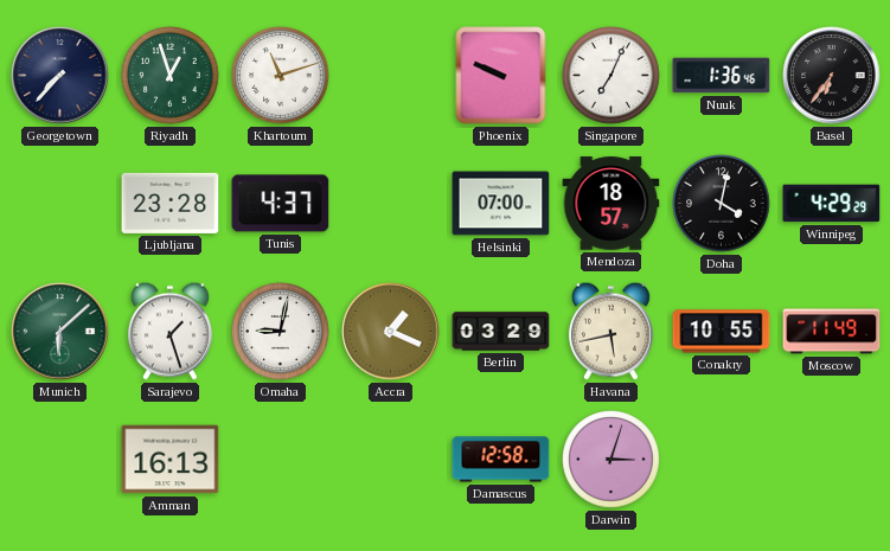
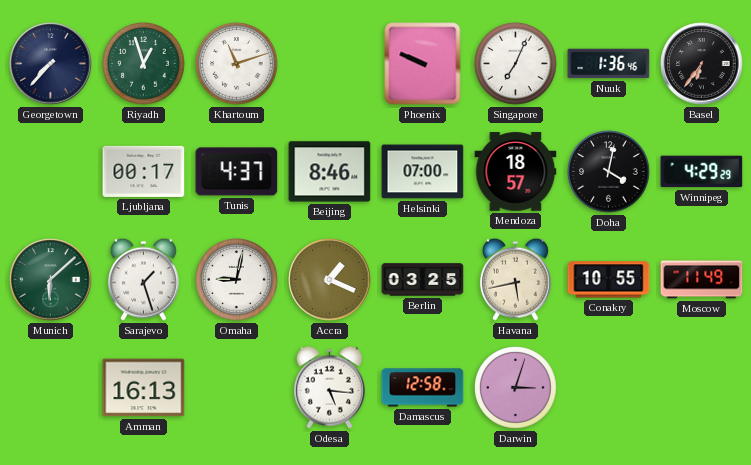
Ljubljana: 23:28 -> 00:17
Beijing: none -> 8:46
Berlin: 03:29 -> 03:25
Odesa: none -> 5:16
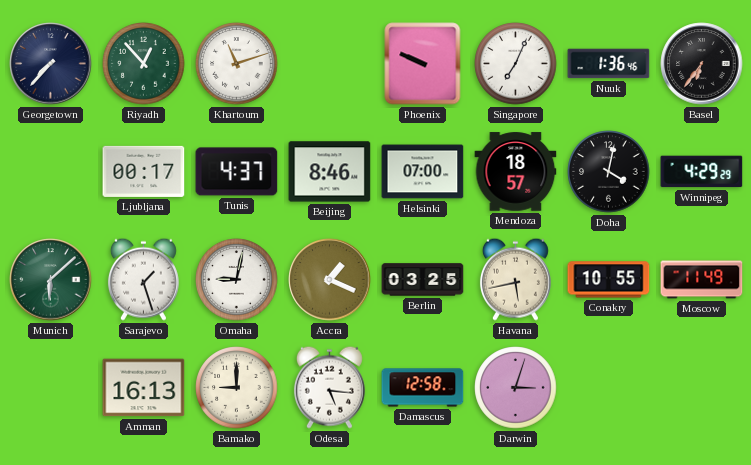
Riyadh: 12:57 -> 12:53
Bamako: none -> 9:00
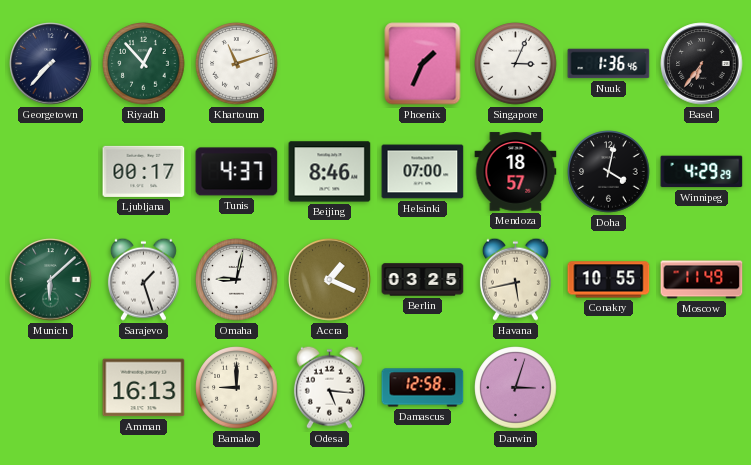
Phoenix: 9:49 -> 1:34
Singapore: 7:04 -> 3:04
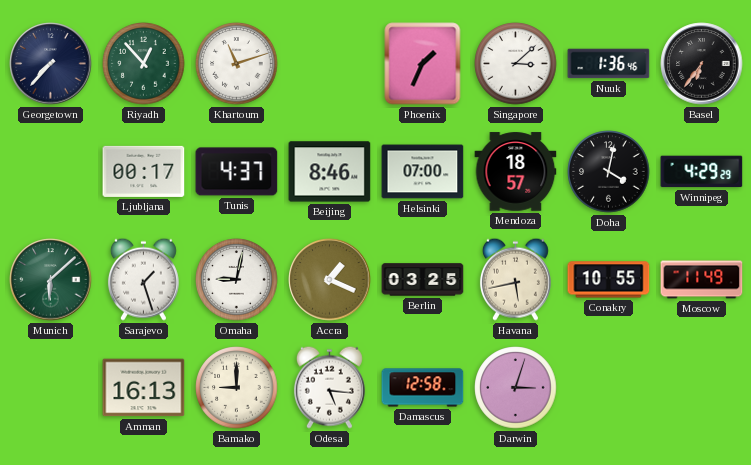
Singapore: 3:04 -> 3:08
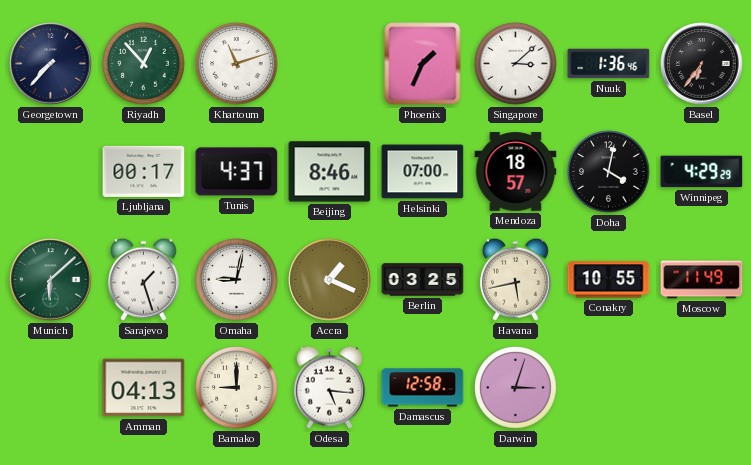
Amman: 16:13 -> 04:13
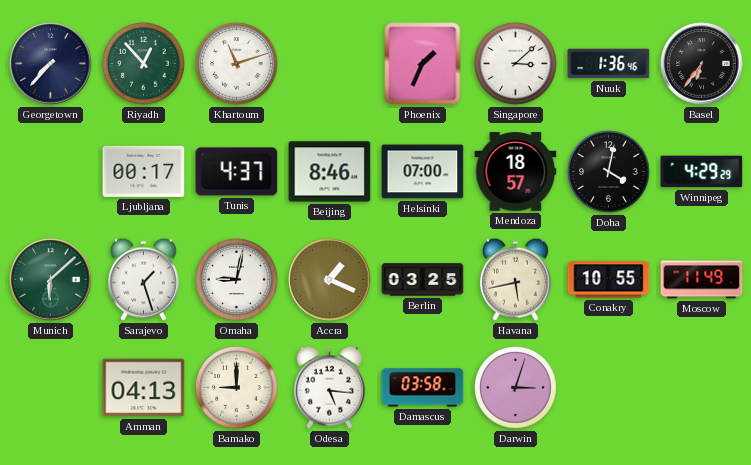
Damascus: 12:58 -> 03:58
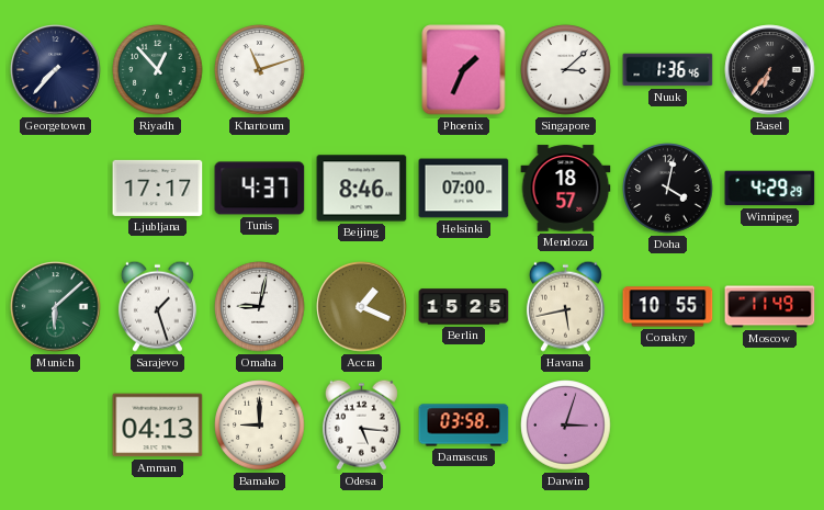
Ljubljana: 00:17 -> 17:17
Berlin: 03:25 -> 15:25
